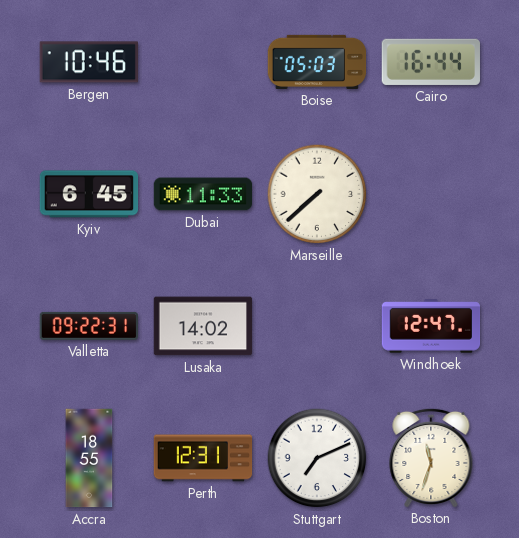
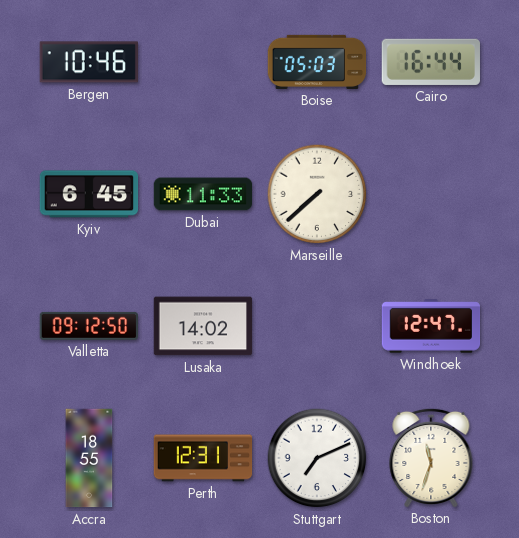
Valletta: 09:22 -> 09:12
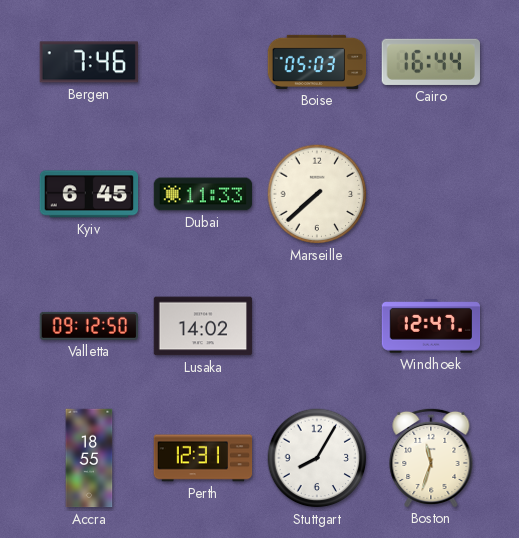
Bergen: 10:46 -> 7:46
Stuttgart: 7:11 -> 8:05
